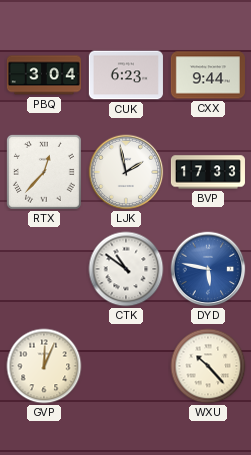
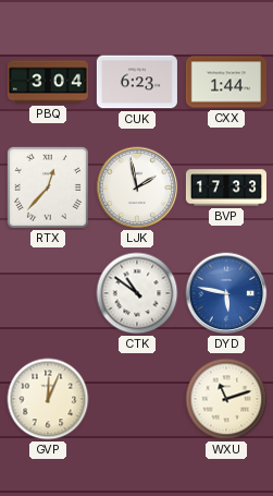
CXX: 9:44 -> 1:44
WXU: 10:23 -> 11:12
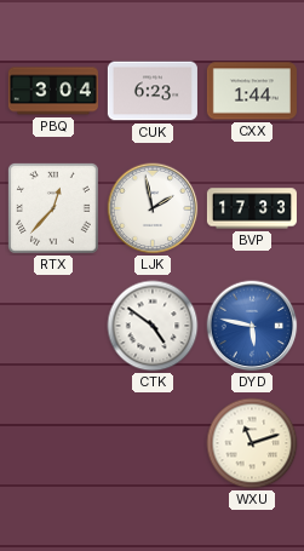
CTK: 10:51 -> 4:51
GVP: 12:04 -> none
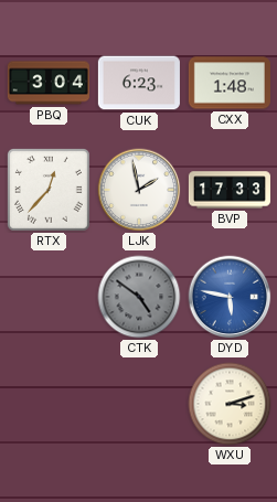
CXX: 1:44 -> 1:48
CTK dial: white -> grey
WXU: 11:12 -> 3:12
